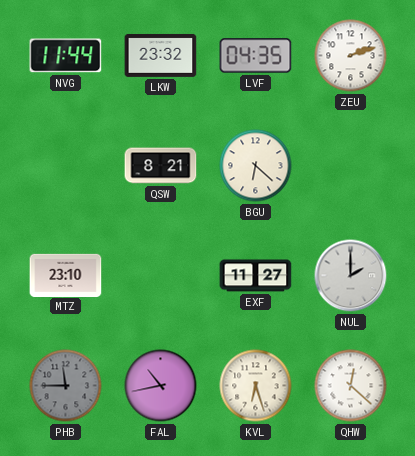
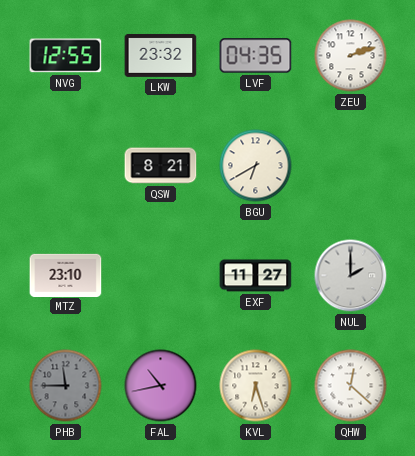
NVG: 11:44 -> 12:55
BGU: 6:22 -> 6:40
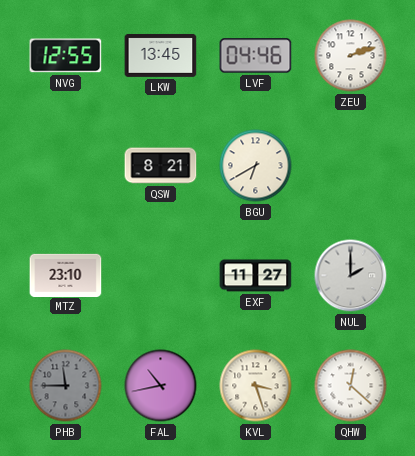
LKW: 23:32 -> 13:45
LVF: 04:35 -> 04:46
KVL: 6:27 -> 3:27
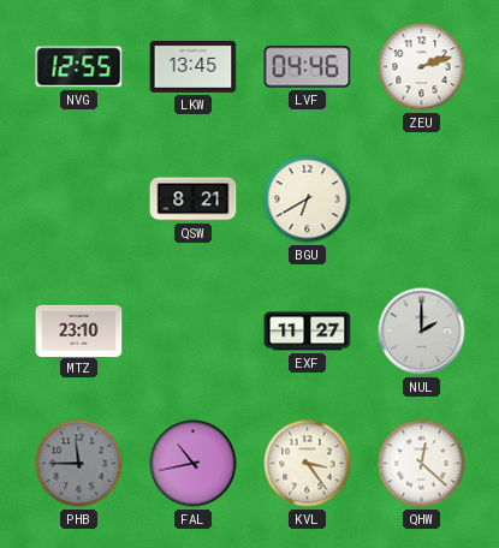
KVL: 3:27 -> 3:24
